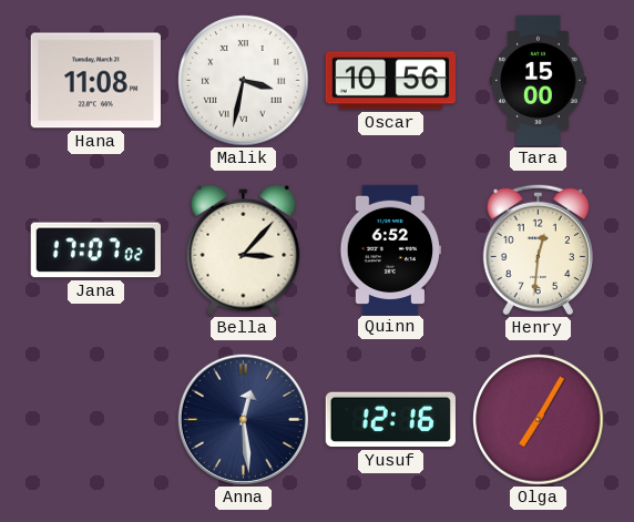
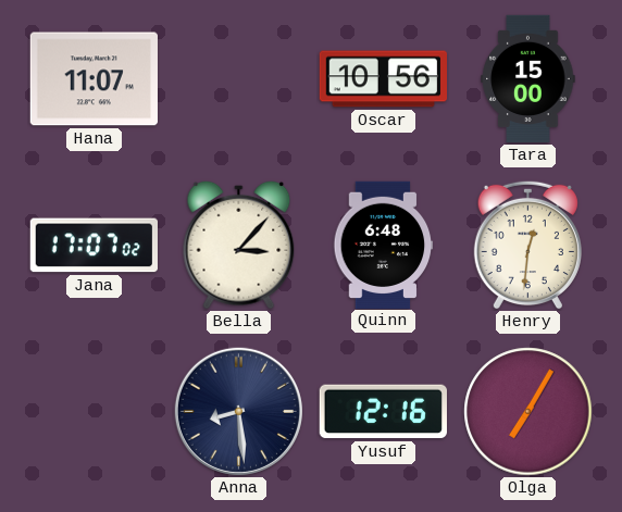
Hana: 11:08 -> 11:07
Malik: 3:32 -> none
Quinn: 6:52 -> 6:48
Anna: 12:29 -> 8:29
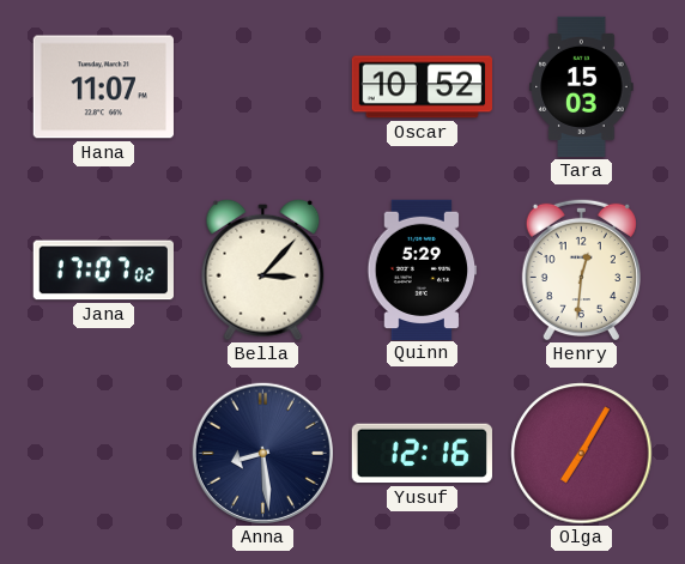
Oscar: 10:56 -> 10:52
Tara: 15:00 -> 15:03
Quinn: 6:48 -> 5:29
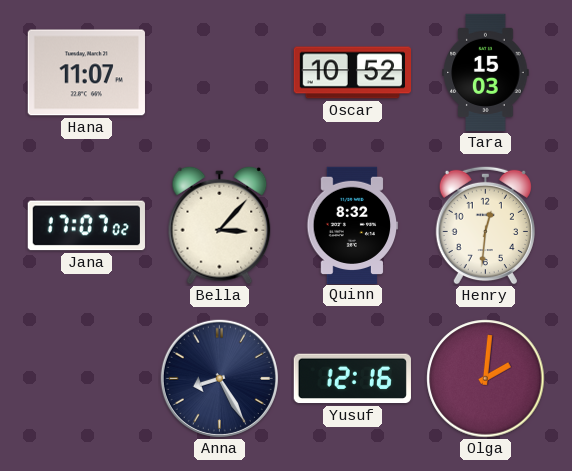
Quinn: 5:29 -> 8:32
Anna: 8:29 -> 8:25
Olga: 7:05 -> 2:01
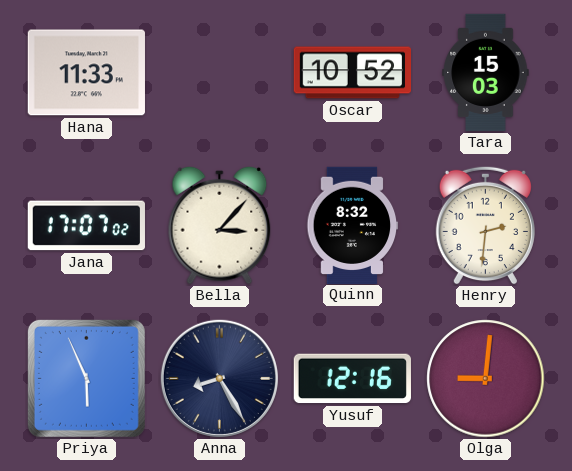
Hana: 11:07 -> 11:33
Henry: 12:31 -> 2:31
Priya: none -> 5:56
Olga: 2:01 -> 9:01
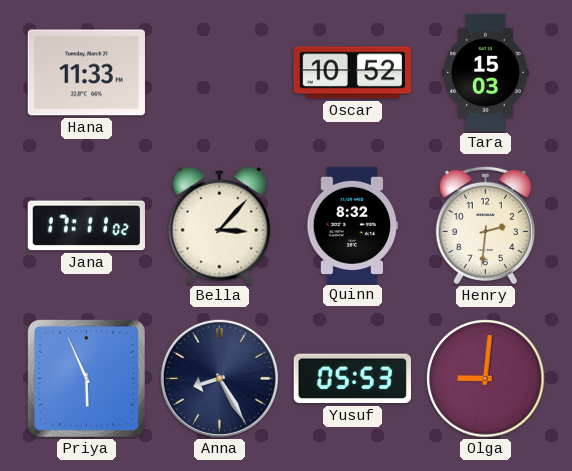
Jana: 17:07 -> 17:11
Yusuf: 12:16 -> 05:53
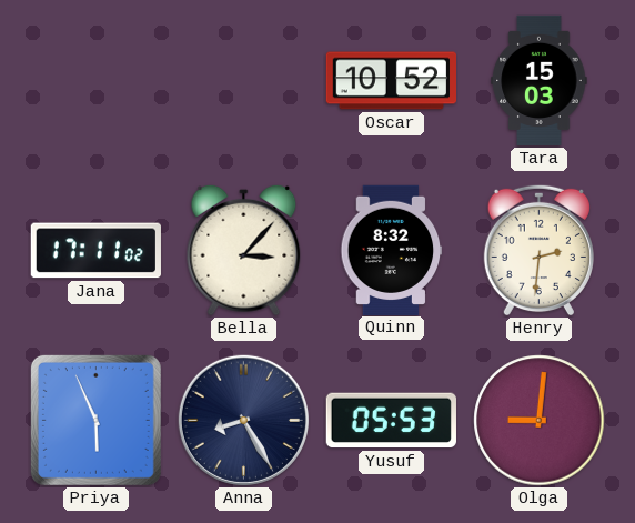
Hana: 11:33 -> none
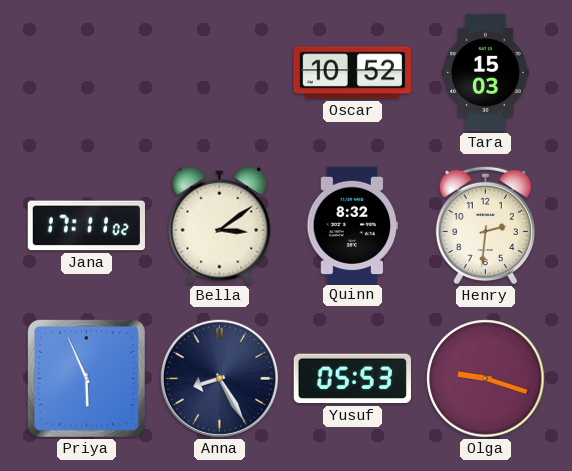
Bella: 3:07 -> 3:09
Olga: 9:01 -> 9:18
